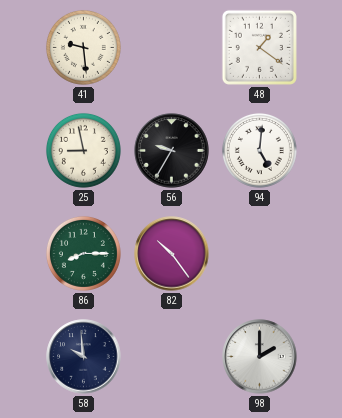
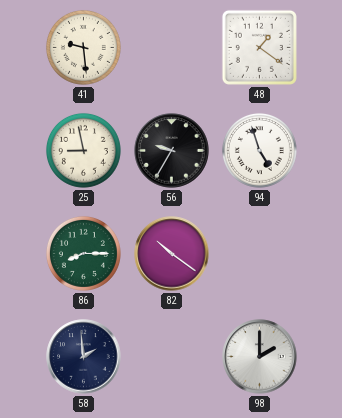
94: 5:01 -> 4:57
82: 10:24 -> 10:21
58: 9:59 -> 1:59
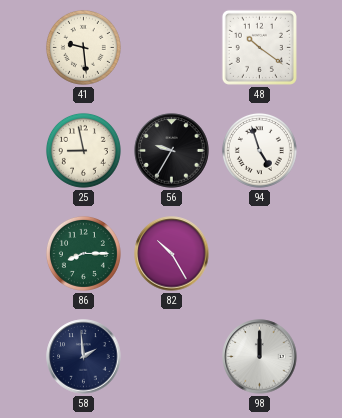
48: 1:21 -> 10:21
82: 10:21 -> 10:25
98: 2:00 -> 12:00
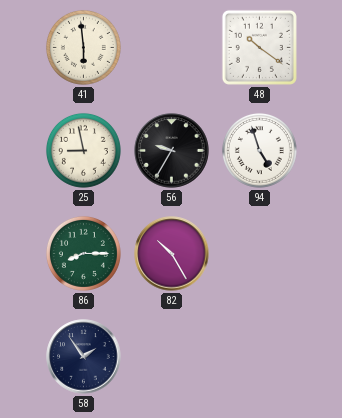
41: 9:29 -> 5:59
58: 1:59 -> 1:54
98: 12:00 -> none
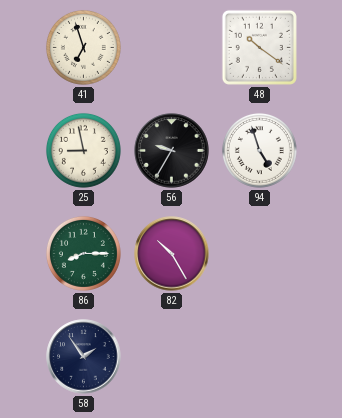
41: 5:59 -> 6:57
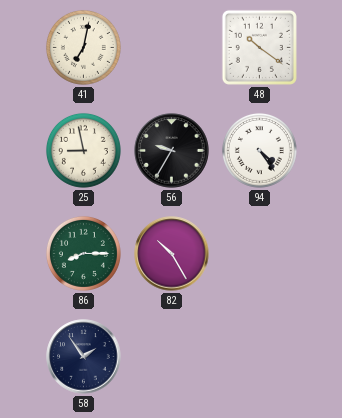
41: 6:57 -> 7:02
94: 4:57 -> 4:24
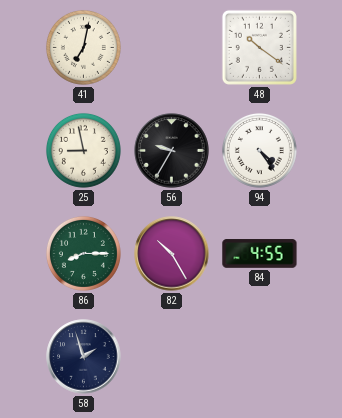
84: none -> 4:55
58: 1:54 -> 1:57
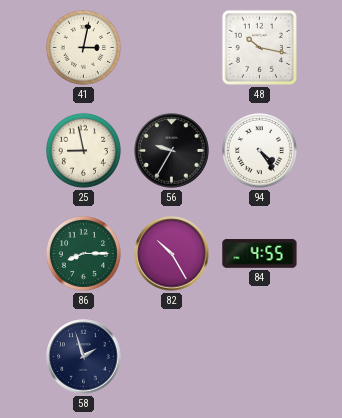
41: 7:02 -> 3:02
48: 10:21 -> 10:17
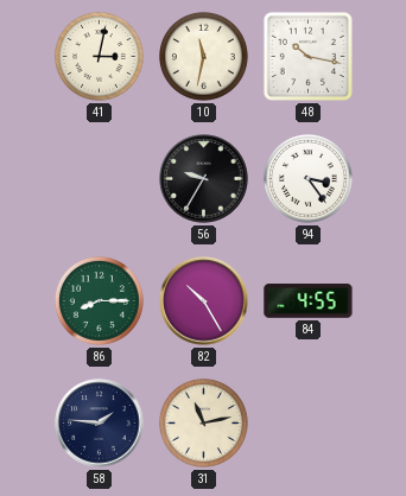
10: none -> 11:32
25: 8:58 -> none
94: 4:24 -> 3:24
58: 1:57 -> 1:46
31: none -> 11:13
